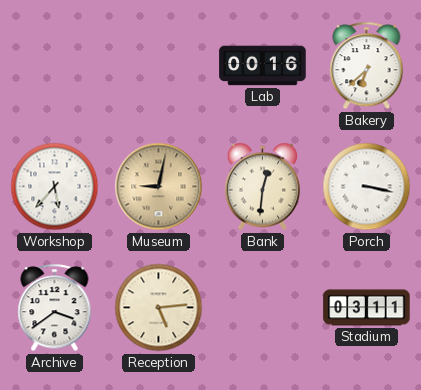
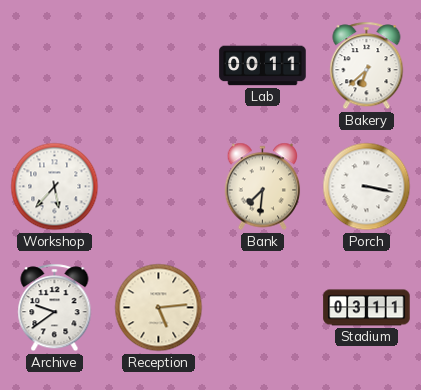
Lab: 00:16 -> 00:11
Museum: 9:02 -> none
Bank: 12:31 -> 7:31
Archive: 3:39 -> 9:39
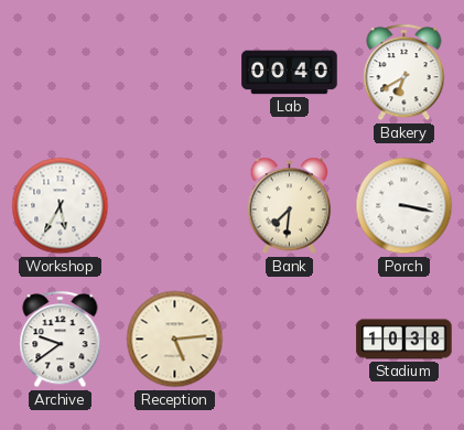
Lab: 00:11 -> 00:40
Bakery: 6:38 -> 6:40
Workshop: 5:37 -> 5:35
Stadium: 03:11 -> 10:38
